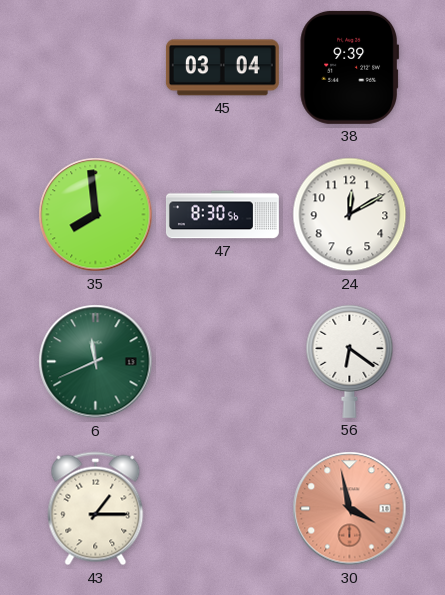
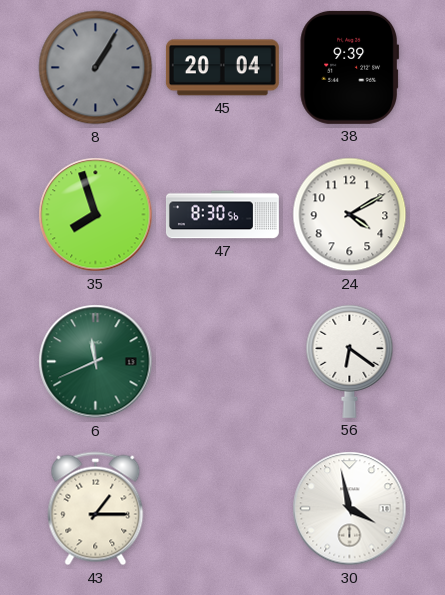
8: none -> 1:05
45: 03:04 -> 20:04
35: 7:59 -> 7:57
24: 12:10 -> 4:10
30 dial: salmon -> white
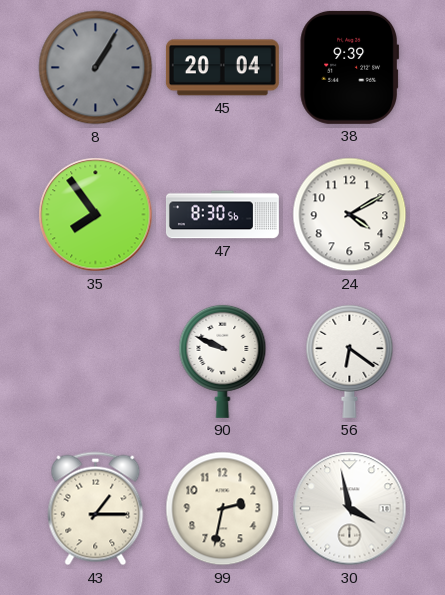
35: 7:57 -> 7:54
6: 11:41 -> none
90: none -> 9:49
99: none -> 2:32
